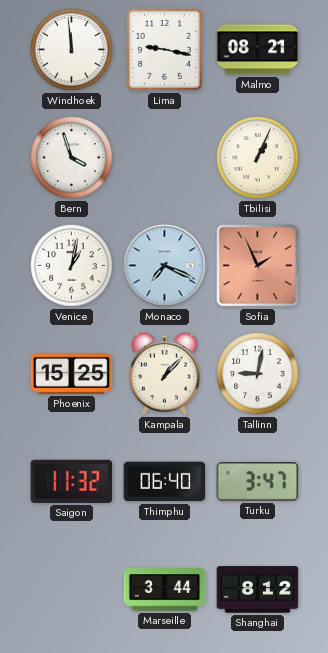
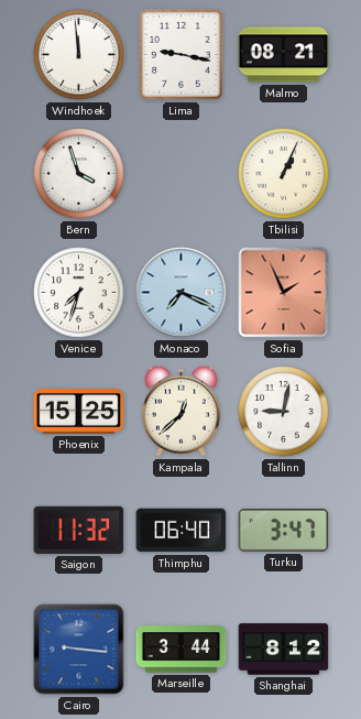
Venice: 1:02 -> 7:33
Kampala: 1:07 -> 12:38
Cairo: none -> 9:16
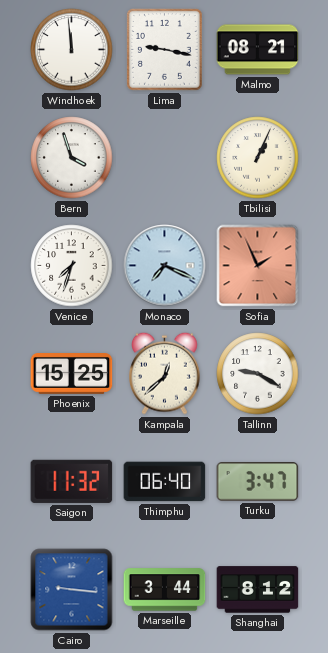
Tallinn: 9:02 -> 9:20
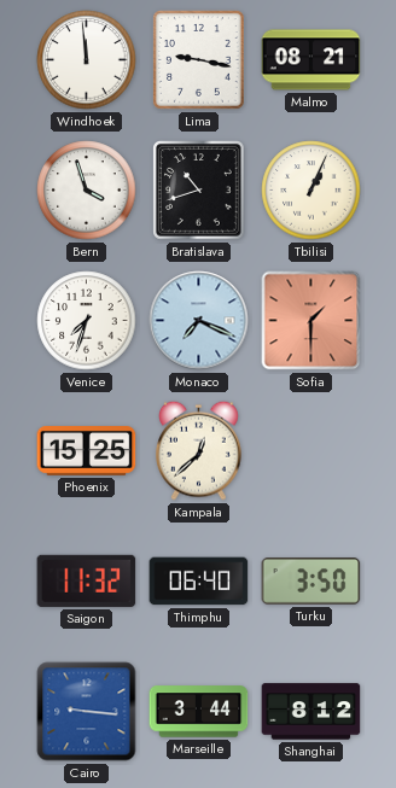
Bratislava: none -> 10:42
Sofia: 1:56 -> 1:30
Tallinn: 9:20 -> none
Turku: 3:47 -> 3:50
